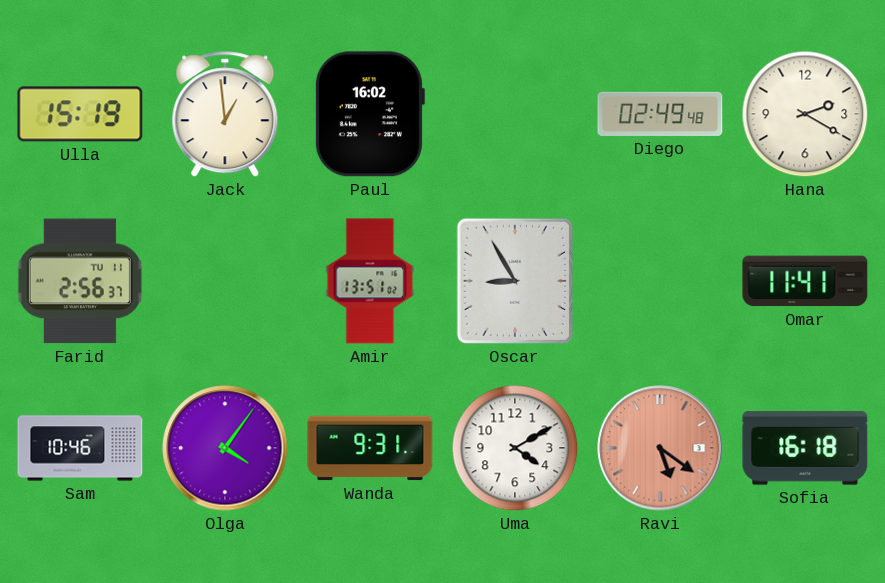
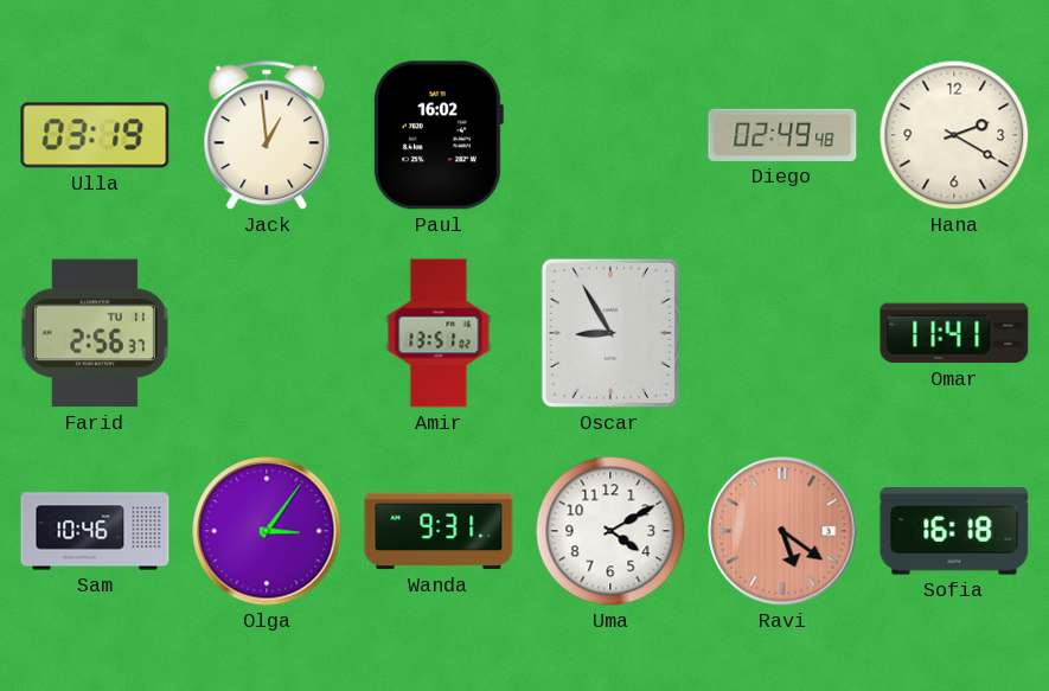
Ulla: 15:19 -> 03:19
Olga: 4:06 -> 3:06
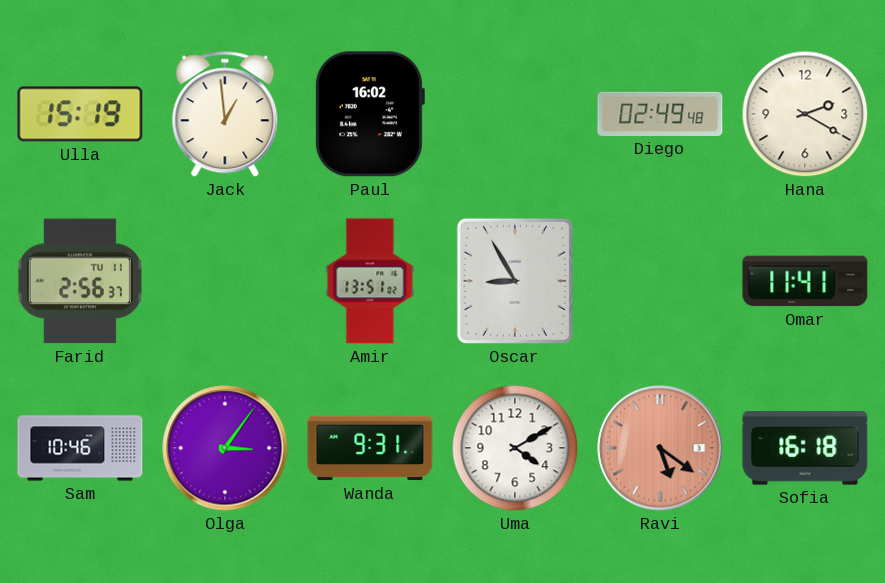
Ulla: 03:19 -> 15:19
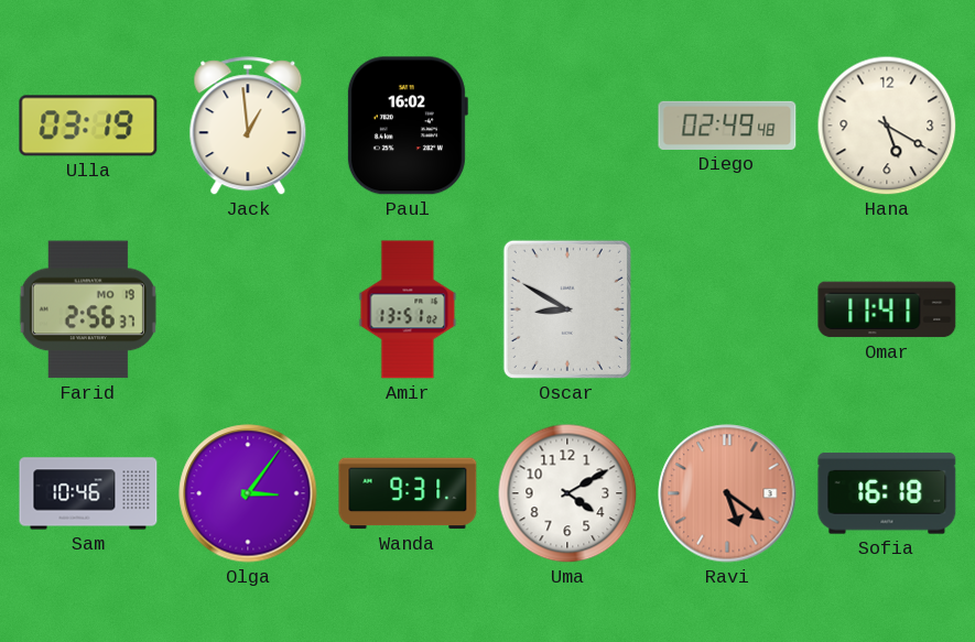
Ulla: 15:19 -> 03:19
Hana: 2:20 -> 5:20
Farid date: TU 11 -> MO 19
Oscar: 8:55 -> 8:50
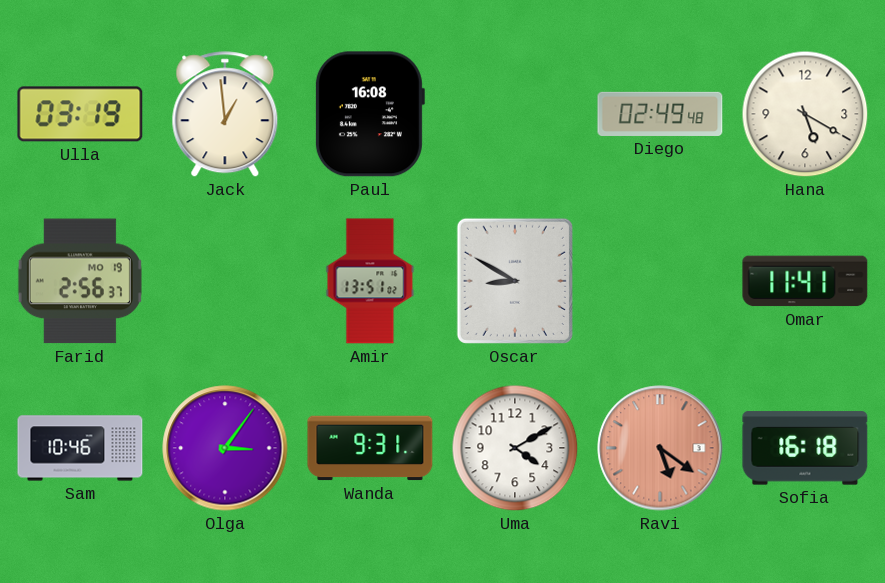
Paul: 16:02 -> 16:08
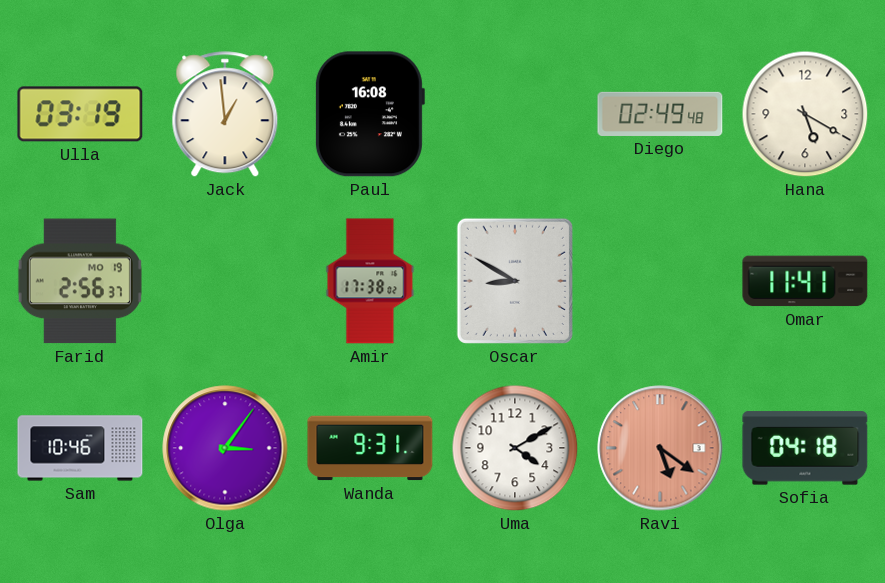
Amir: 13:51 -> 17:38
Sofia: 16:18 -> 04:18
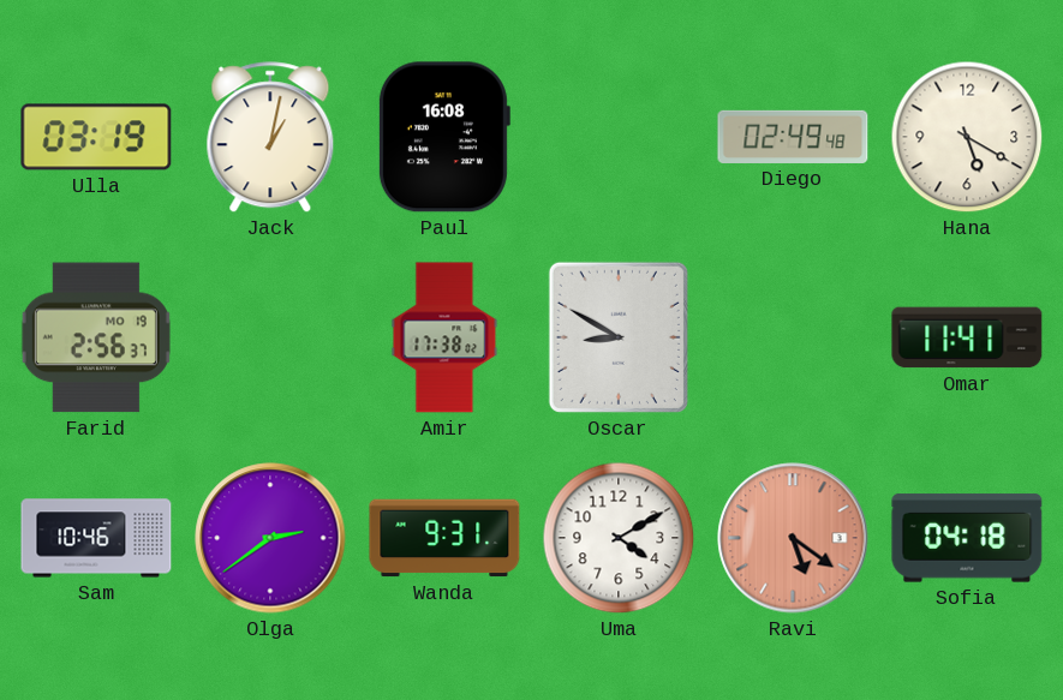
Jack: 12:59 -> 1:02
Olga: 3:06 -> 2:39
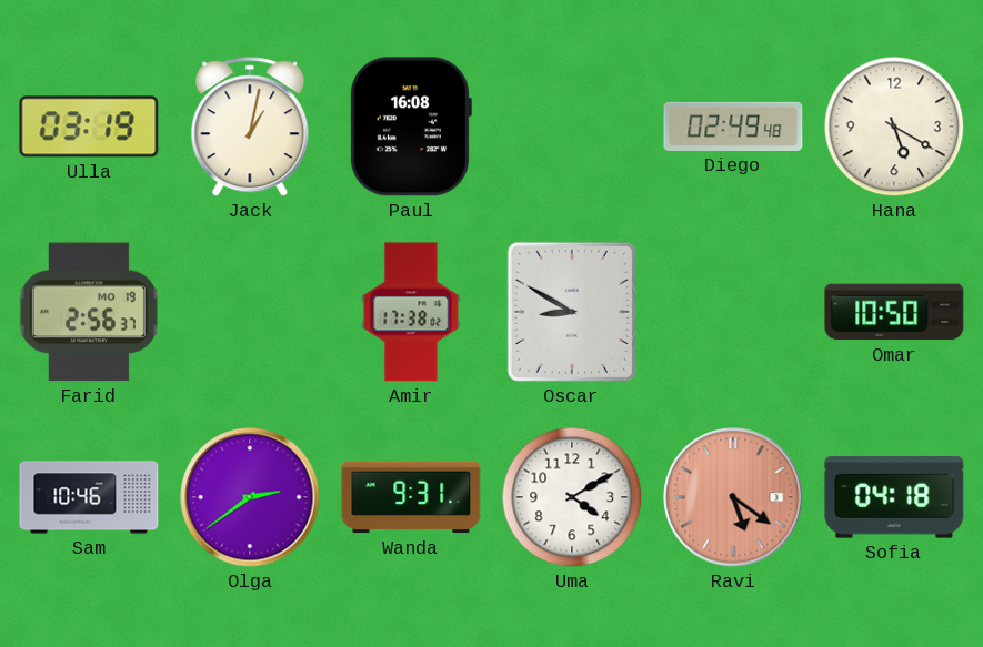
Omar: 11:41 -> 10:50
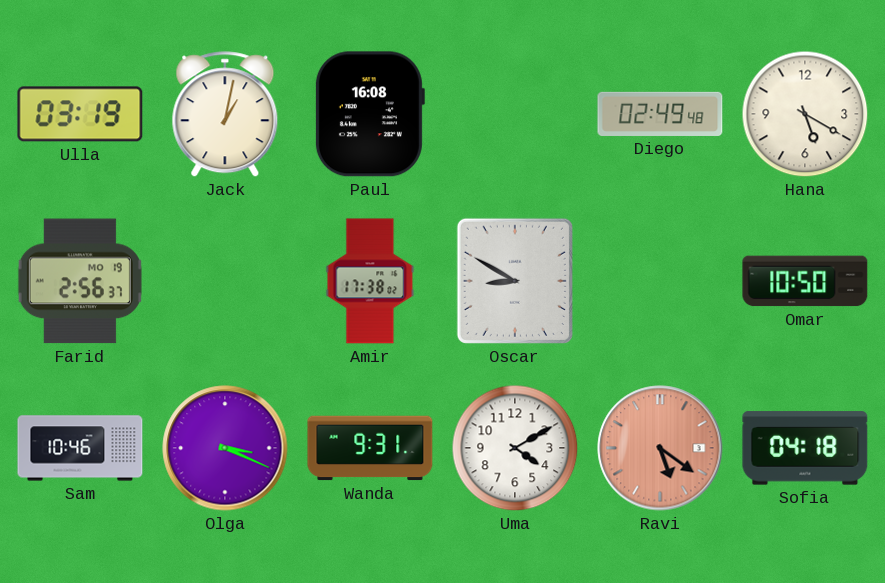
Olga: 2:39 -> 3:19
